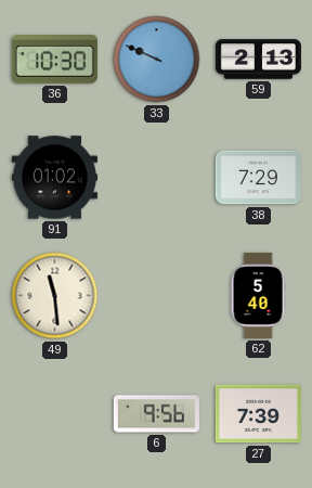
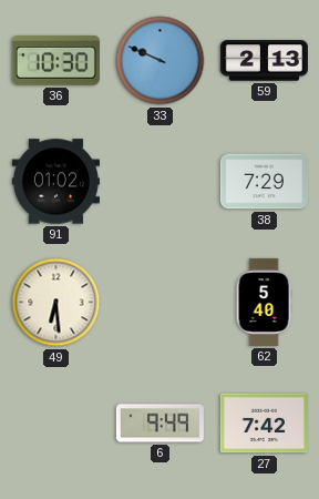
49: 11:29 -> 6:29
6: 9:56 -> 9:49
27: 7:39 -> 7:42
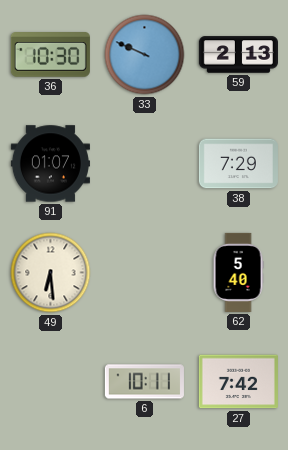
91: 01:02 -> 01:07
6: 9:49 -> 10:11
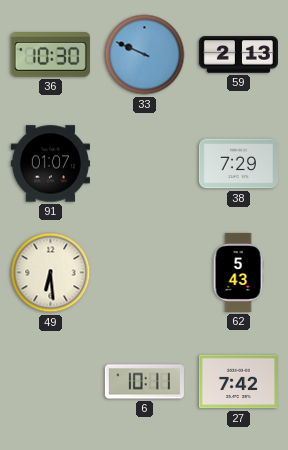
62: 5:40 -> 5:43
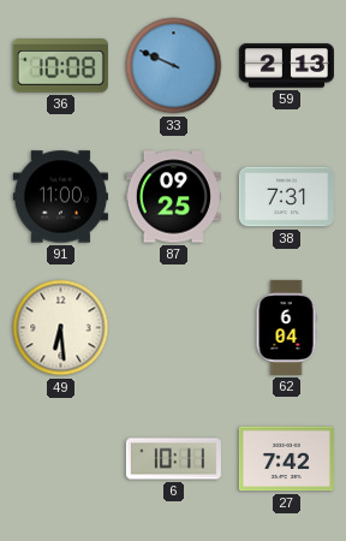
36: 10:30 -> 10:08
91: 01:07 -> 11:00
87: none -> 09:25
38: 7:29 -> 7:31
62: 5:43 -> 6:04
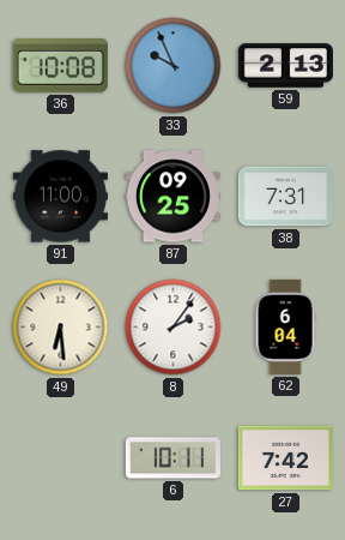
33: 9:49 -> 9:56
8: none -> 2:06
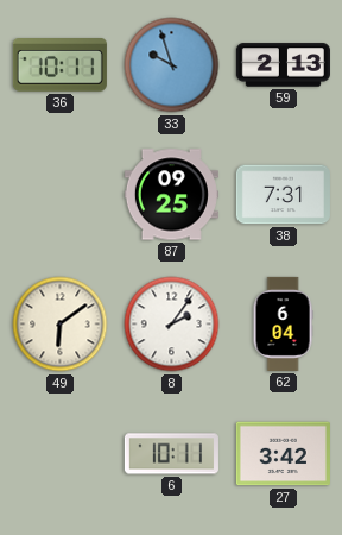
36: 10:08 -> 10:11
33: 9:56 -> 9:57
91: 11:00 -> none
49: 6:29 -> 6:09
27: 7:42 -> 3:42
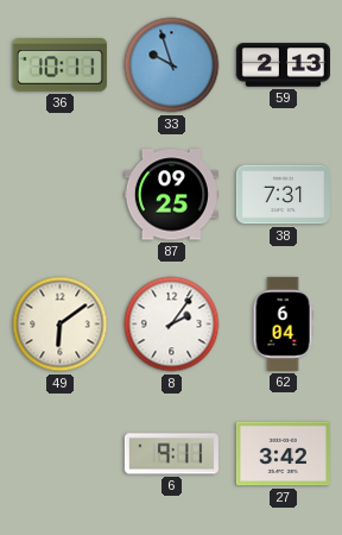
6: 10:11 -> 9:11
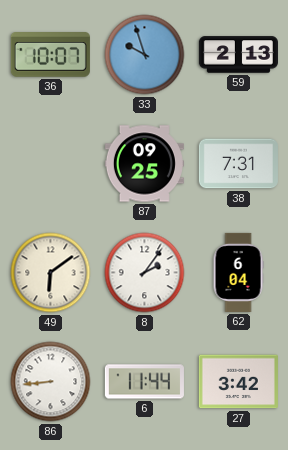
36: 10:11 -> 10:07
86: none -> 8:44
6: 9:11 -> 11:44
